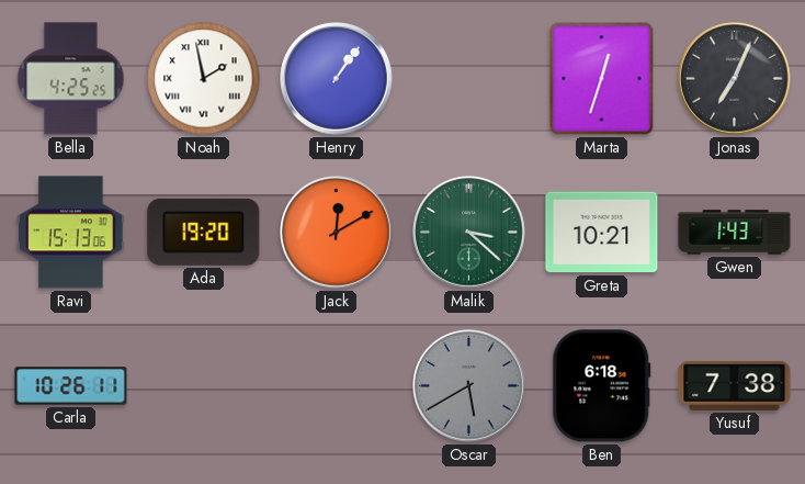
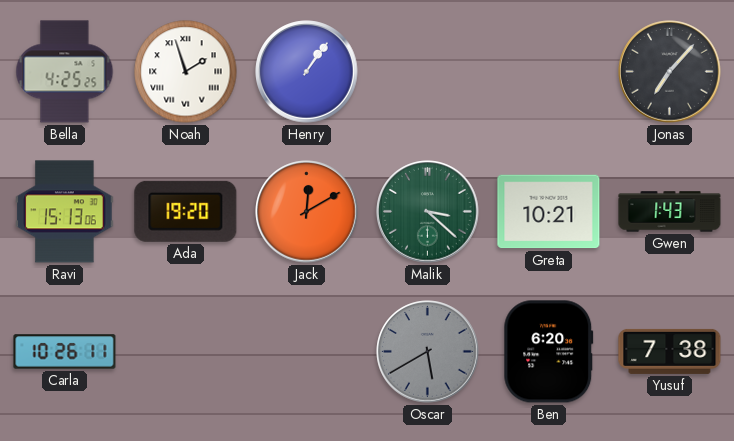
Noah: 1:58 -> 1:57
Marta: 12:33 -> none
Jonas: 7:04 -> 7:07
Ben: 6:18 -> 6:20
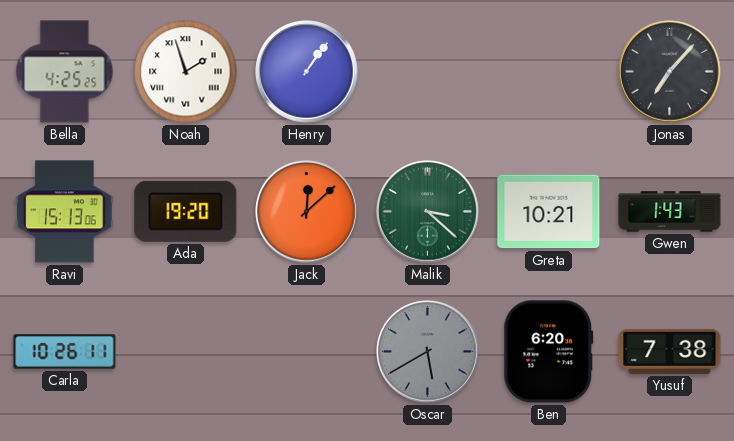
Jack: 12:10 -> 12:08
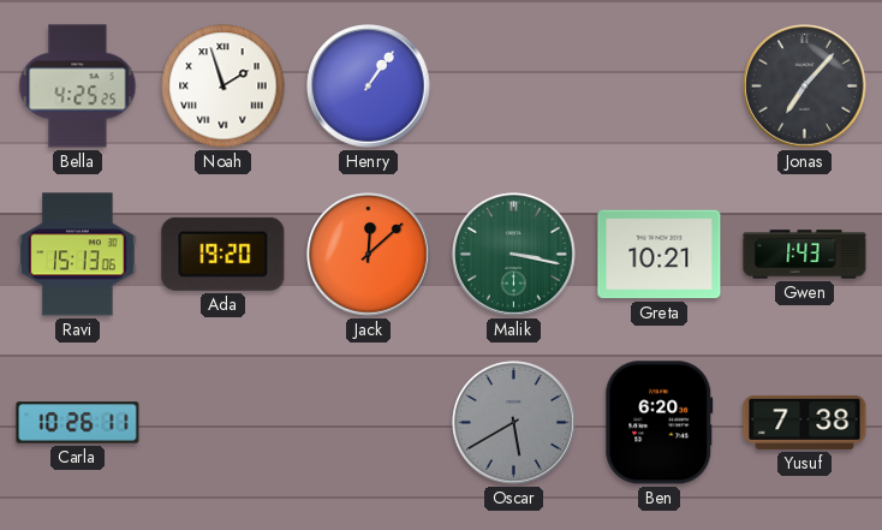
Malik: 3:22 -> 3:17
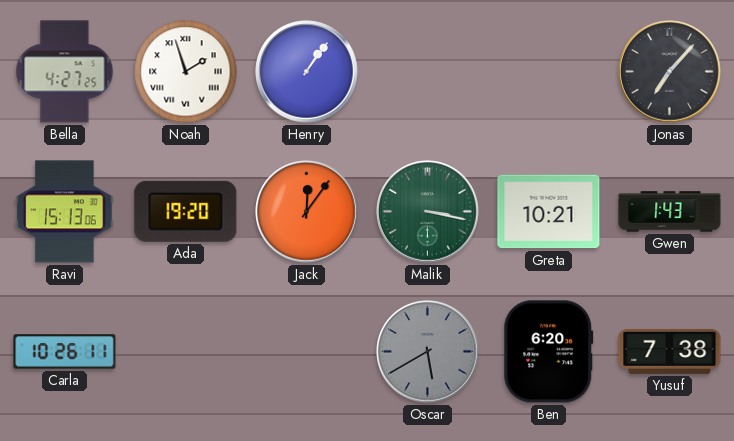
Bella: 4:25 -> 4:27
Jack: 12:08 -> 12:06
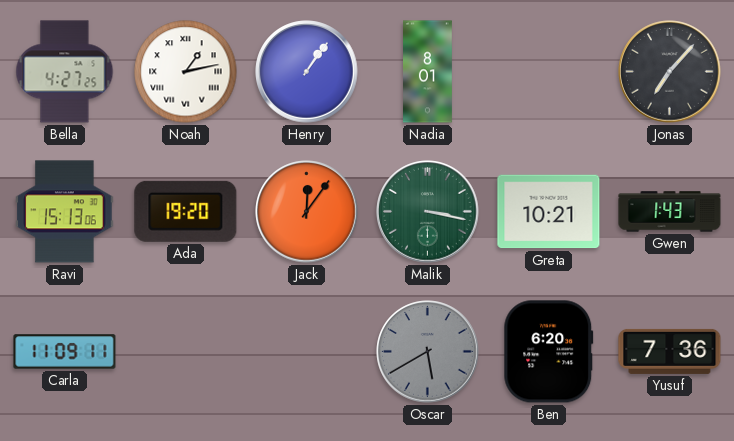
Noah: 1:57 -> 1:13
Nadia: none -> 8:01
Carla: 10:26 -> 11:09
Yusuf: 7:38 -> 7:36
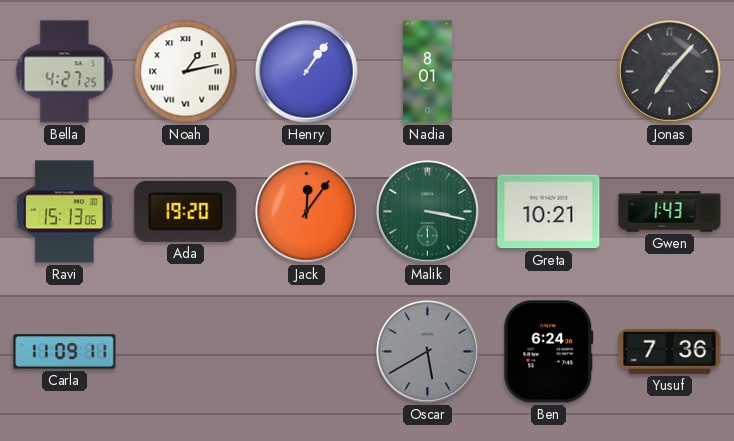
Ben: 6:20 -> 6:24
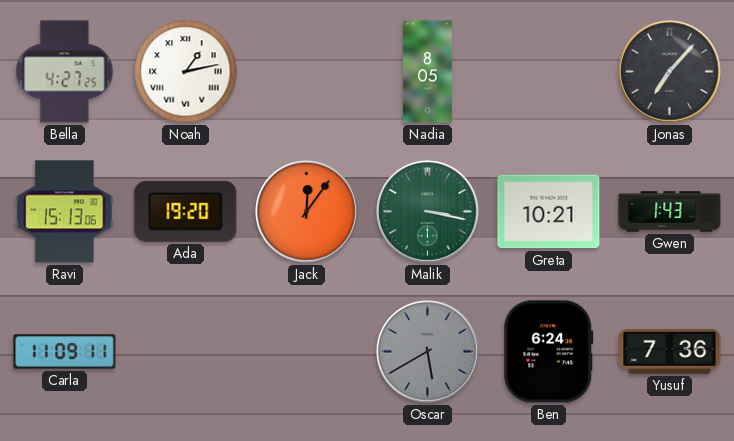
Henry: 1:06 -> none
Nadia: 8:01 -> 8:05
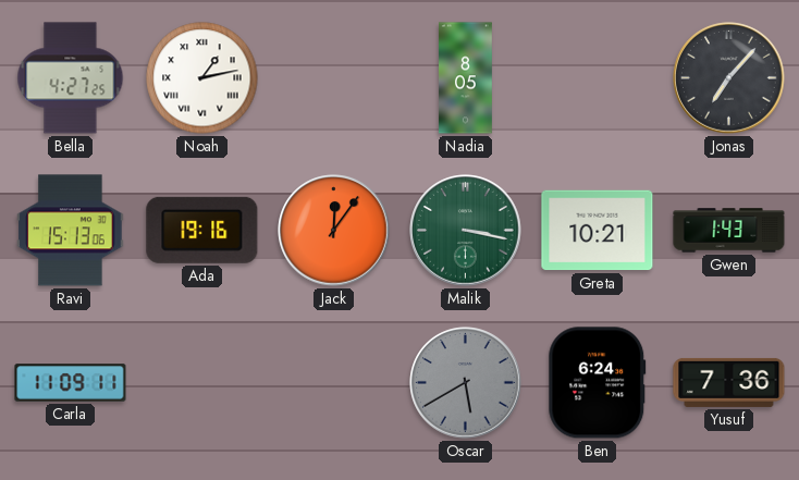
Ada: 19:20 -> 19:16
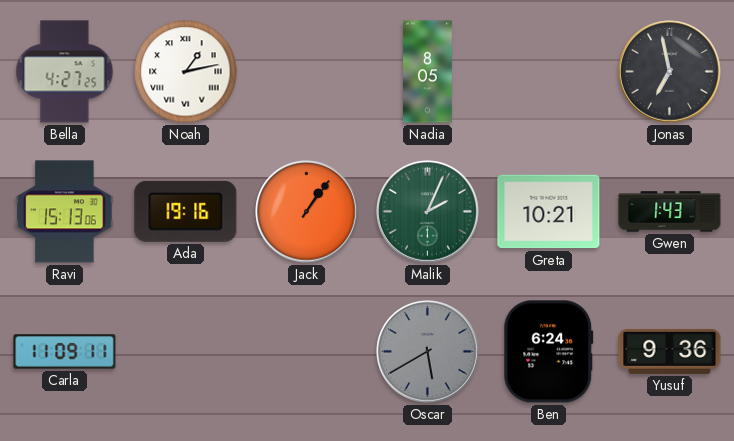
Jonas: 7:07 -> 6:58
Jack: 12:06 -> 1:06
Malik: 3:17 -> 2:04
Yusuf: 7:36 -> 9:36
